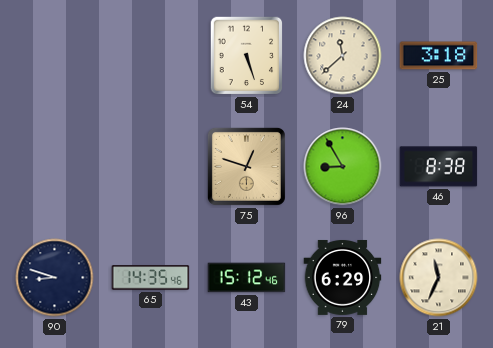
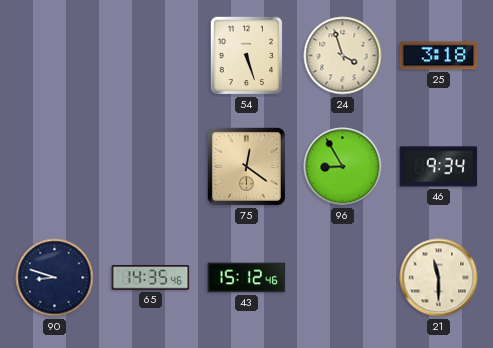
24: 11:38 -> 3:57
75: 12:48 -> 12:21
46: 8:38 -> 9:34
79: 6:29 -> none
21: 11:34 -> 11:30
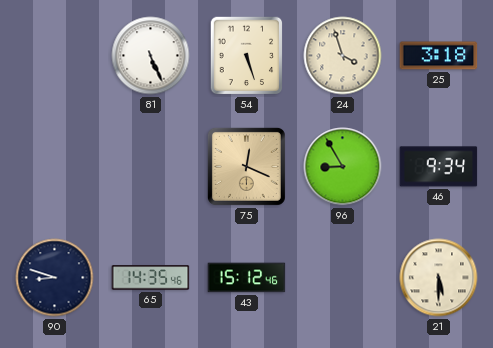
81: none -> 5:26
75: 12:21 -> 12:19
21: 11:30 -> 5:30
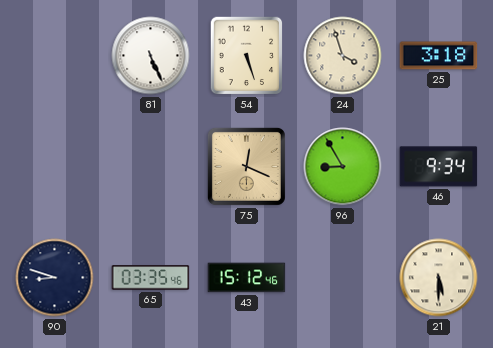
65: 14:35 -> 03:35
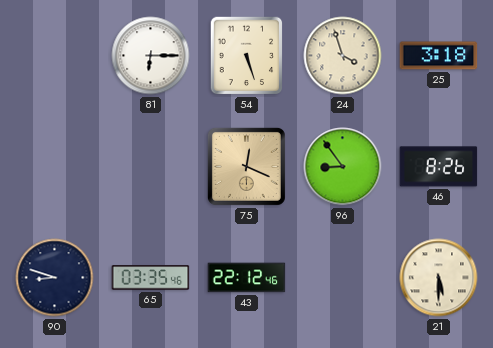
81: 5:26 -> 6:15
96: 8:55 -> 8:54
46: 9:34 -> 8:26
43: 15:12 -> 22:12
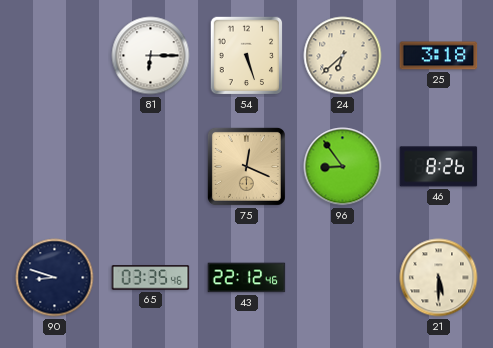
24: 3:57 -> 6:38
